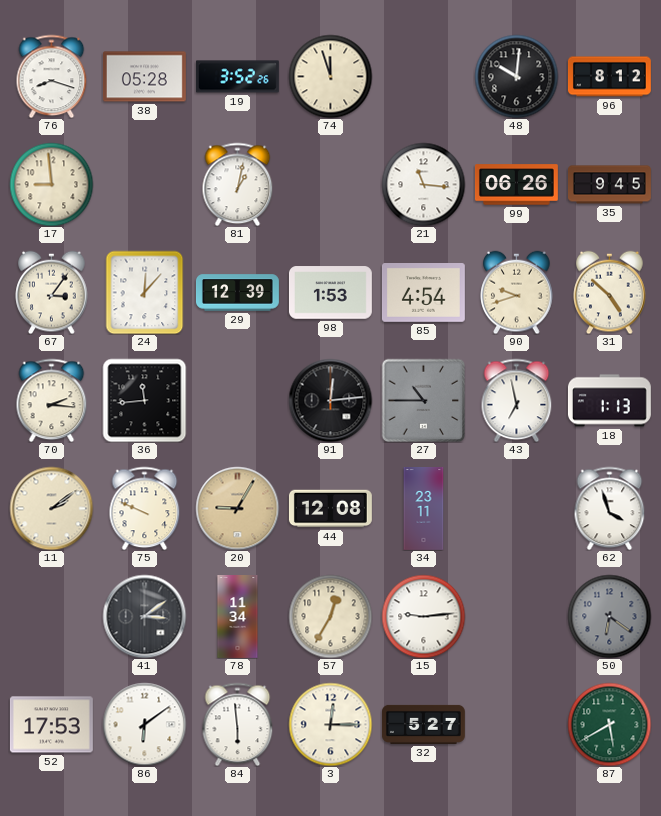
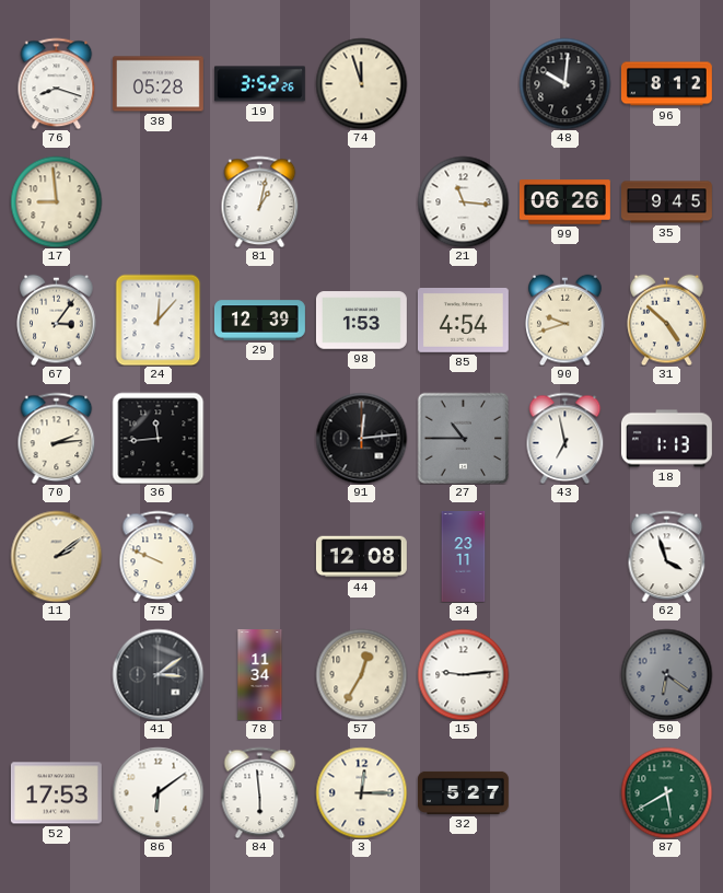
70: 2:16 -> 2:14
20: 9:05 -> none
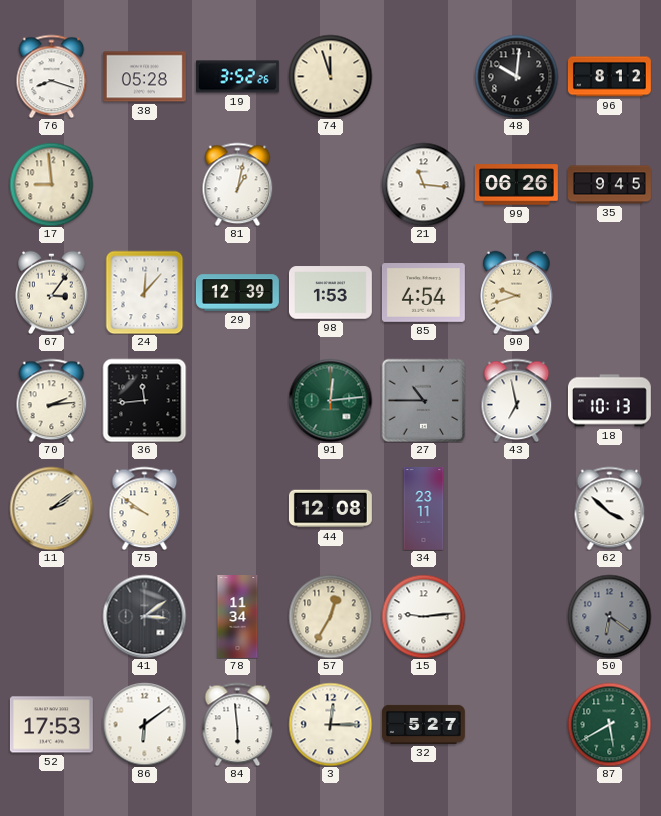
31: 4:52 -> none
91 dial: black -> green
18: 1:13 -> 10:13
75: 9:49 -> 9:51
62: 3:57 -> 3:52
